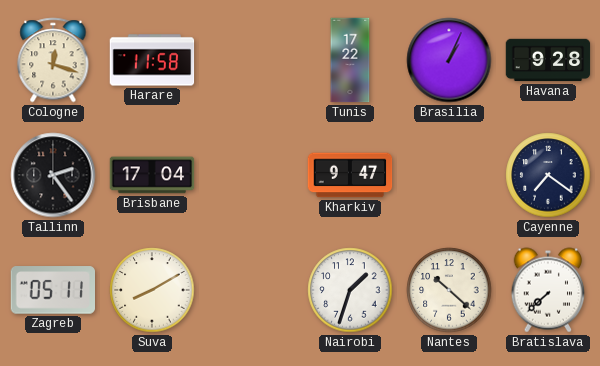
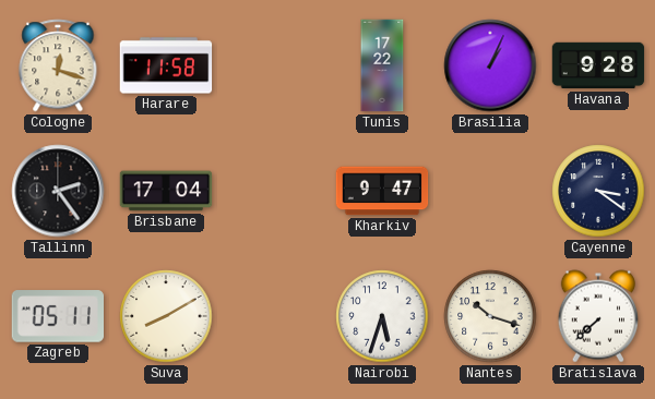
Cayenne: 7:21 -> 3:21
Nairobi: 1:33 -> 5:33
Nantes: 10:22 -> 10:18
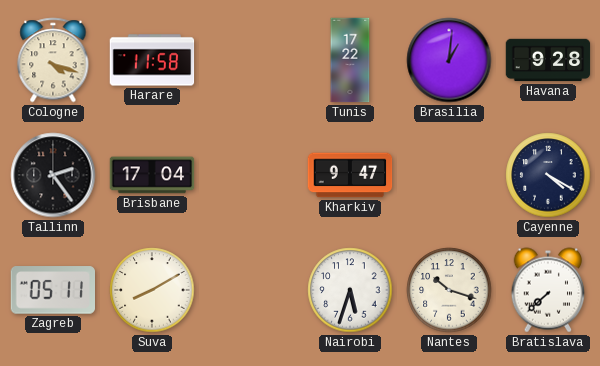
Cologne: 12:18 -> 4:18
Brasilia: 1:04 -> 1:01
Cayenne: 3:21 -> 4:20
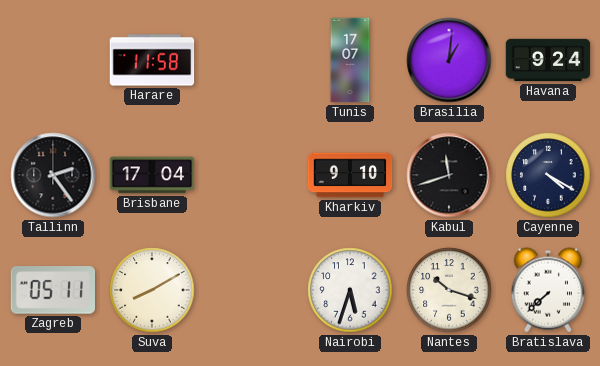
Cologne: 4:18 -> none
Tunis: 17:22 -> 17:07
Havana: 9:28 -> 9:24
Kharkiv: 9:47 -> 9:10
Kabul: none -> 11:42
